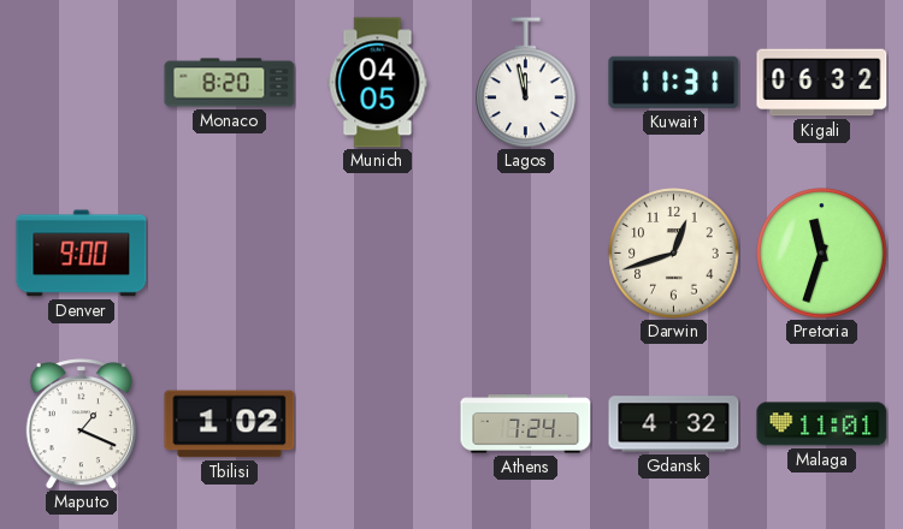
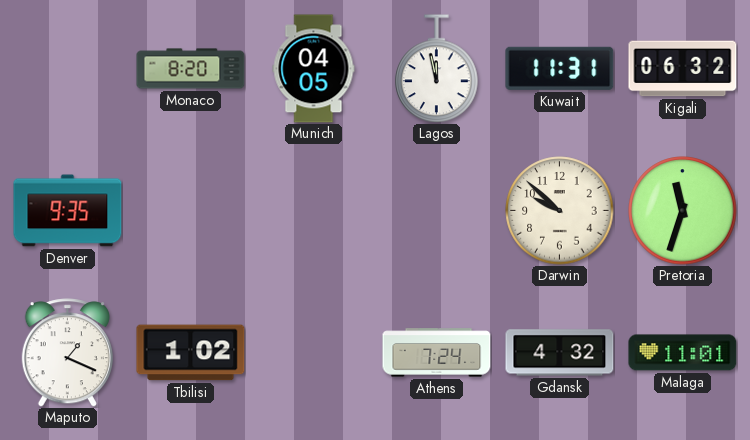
Denver: 9:00 -> 9:35
Darwin: 12:42 -> 9:52
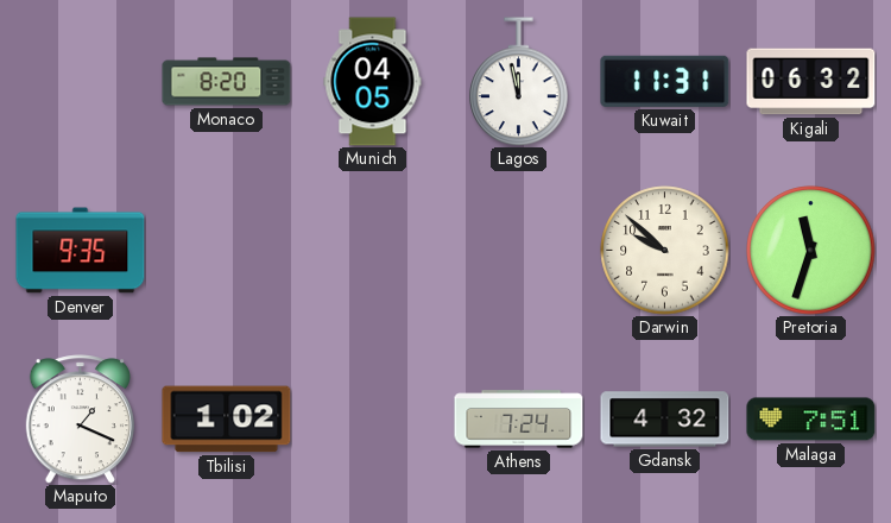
Malaga: 11:01 -> 7:51
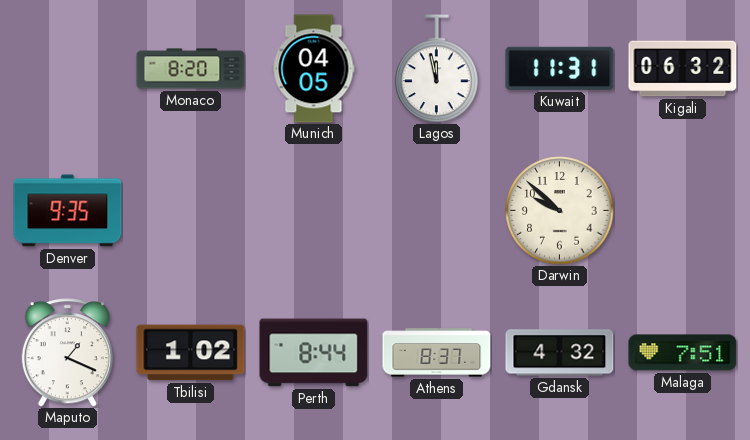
Pretoria: 11:33 -> none
Perth: none -> 8:44
Athens: 7:24 -> 8:37
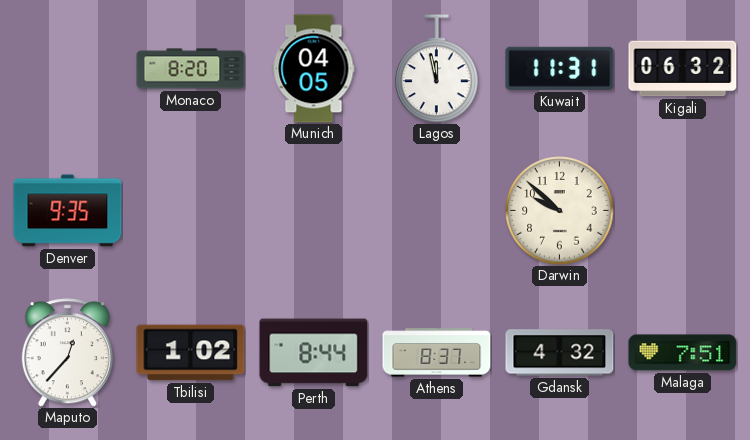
Maputo: 1:19 -> 12:37
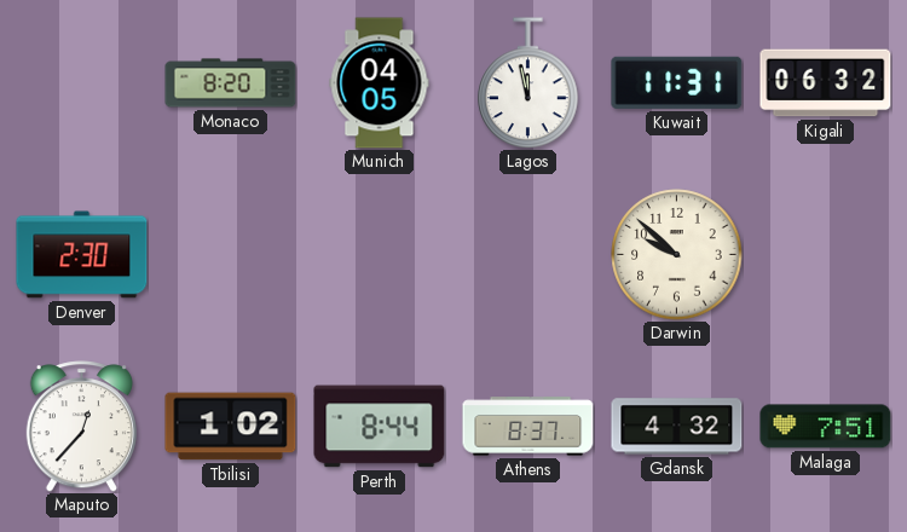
Denver: 9:35 -> 2:30
